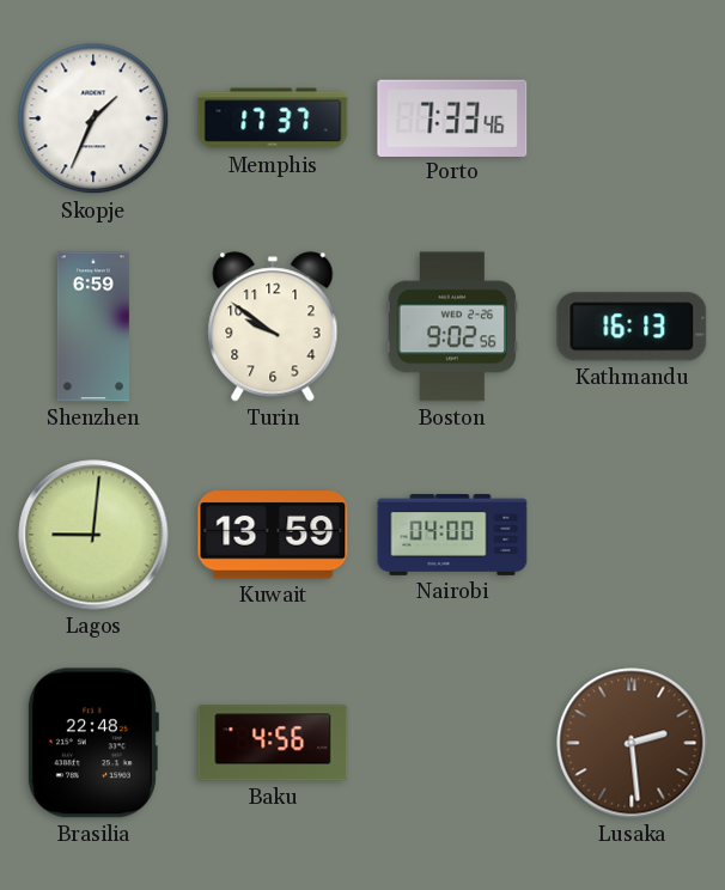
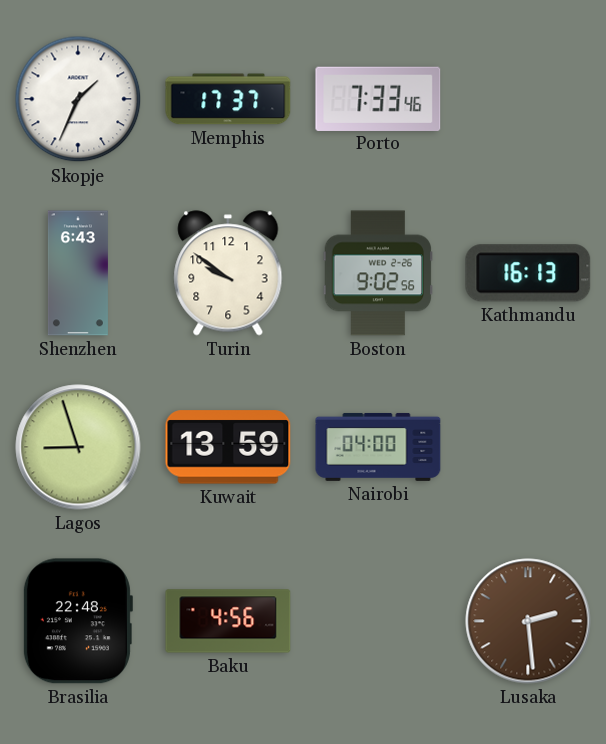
Shenzhen: 6:59 -> 6:43
Lagos: 9:01 -> 8:57
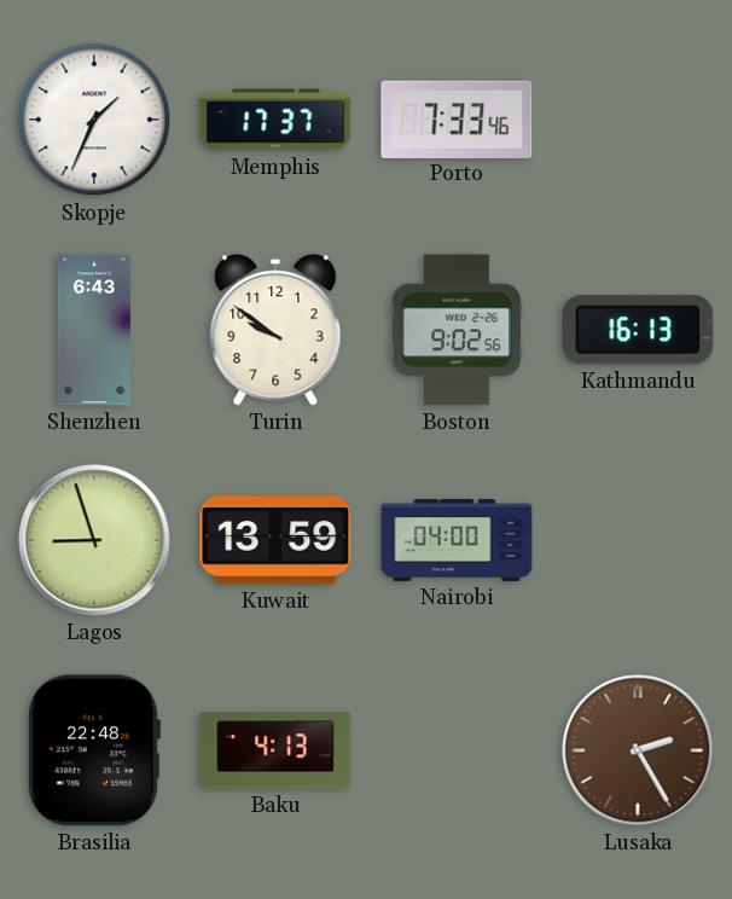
Baku: 4:56 -> 4:13
Lusaka: 2:29 -> 2:25
